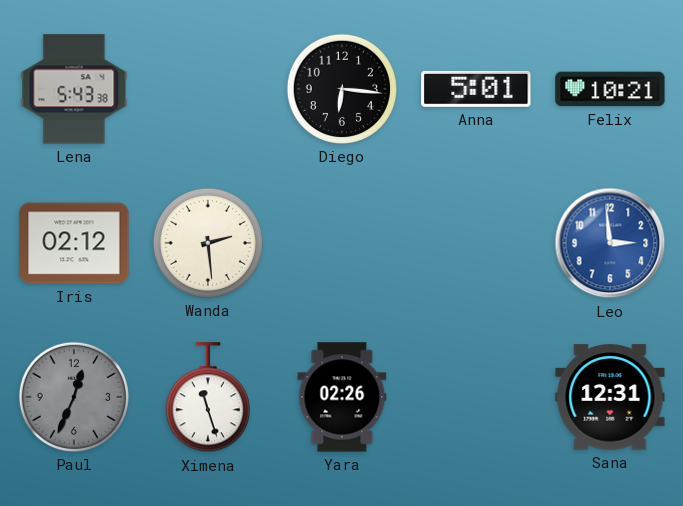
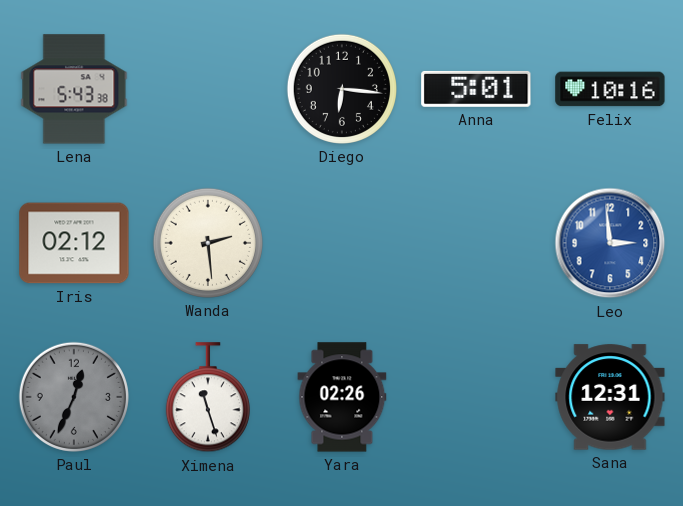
Felix: 10:21 -> 10:16
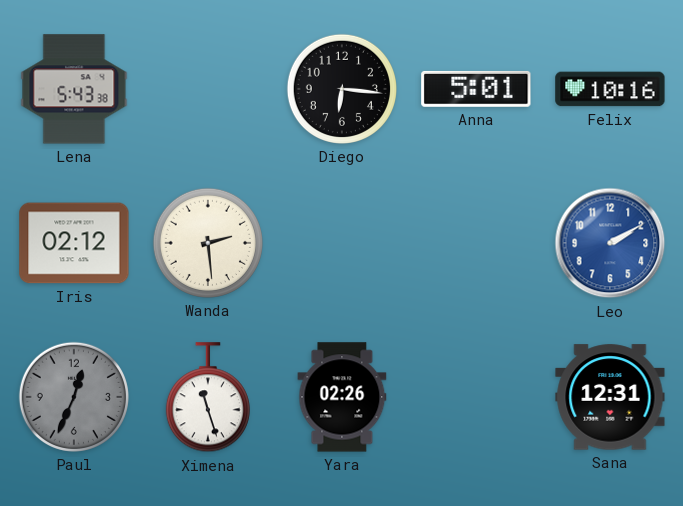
Leo: 2:59 -> 2:10
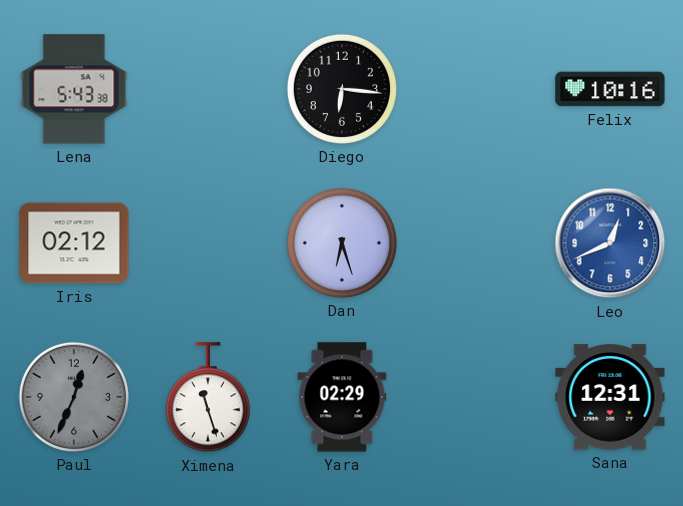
Anna: 5:01 -> none
Wanda: 2:29 -> none
Dan: none -> 6:27
Leo: 2:10 -> 12:41
Yara: 02:26 -> 02:29
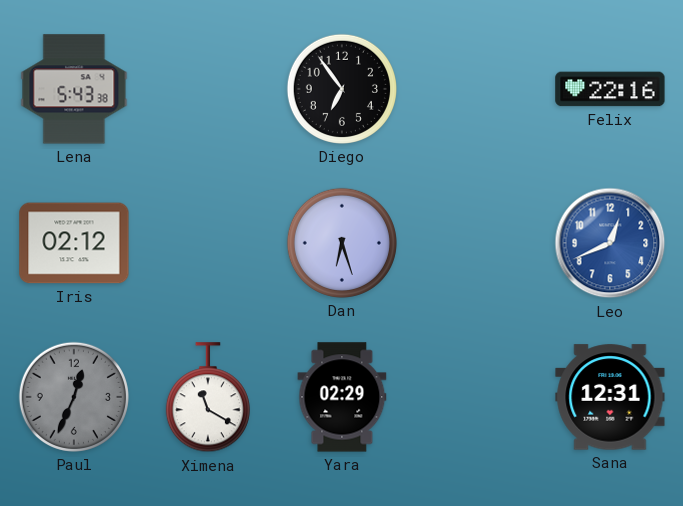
Diego: 6:16 -> 6:54
Felix: 10:16 -> 22:16
Ximena: 11:27 -> 11:20
